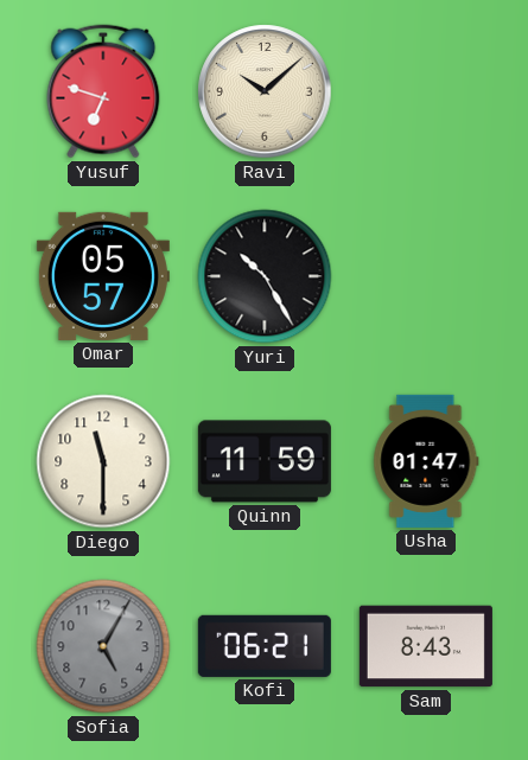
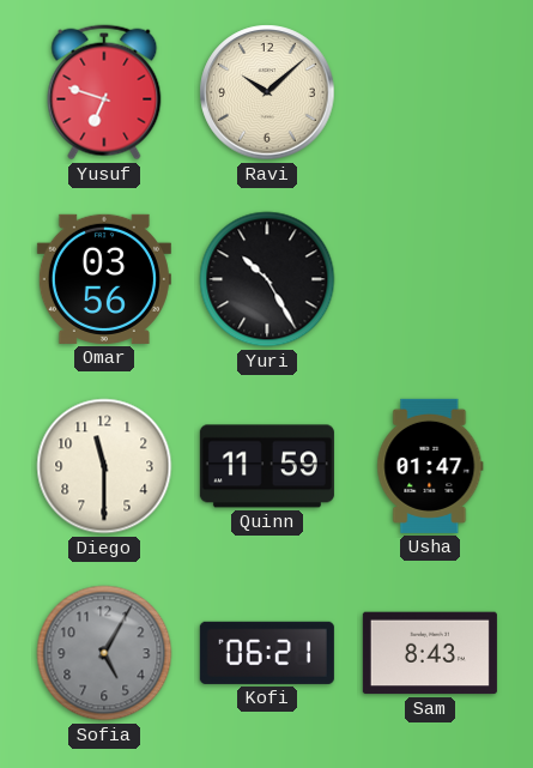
Omar: 05:57 -> 03:56
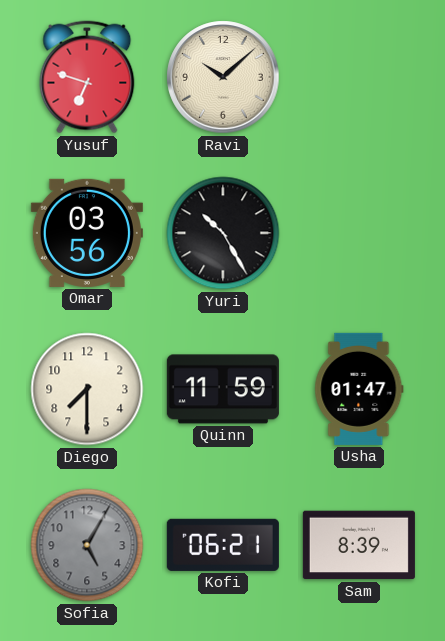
Diego: 11:30 -> 7:30
Sam: 8:43 -> 8:39
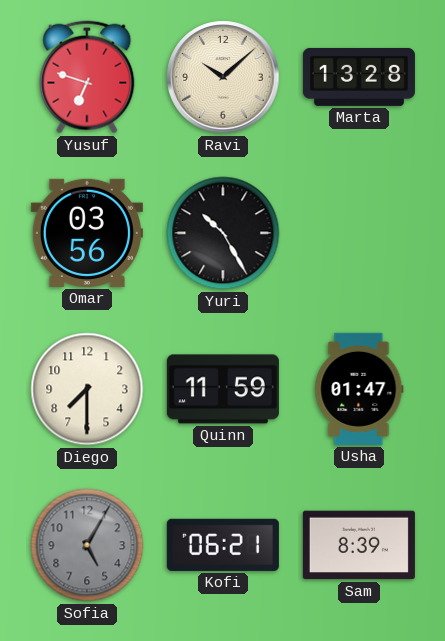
Marta: none -> 13:28
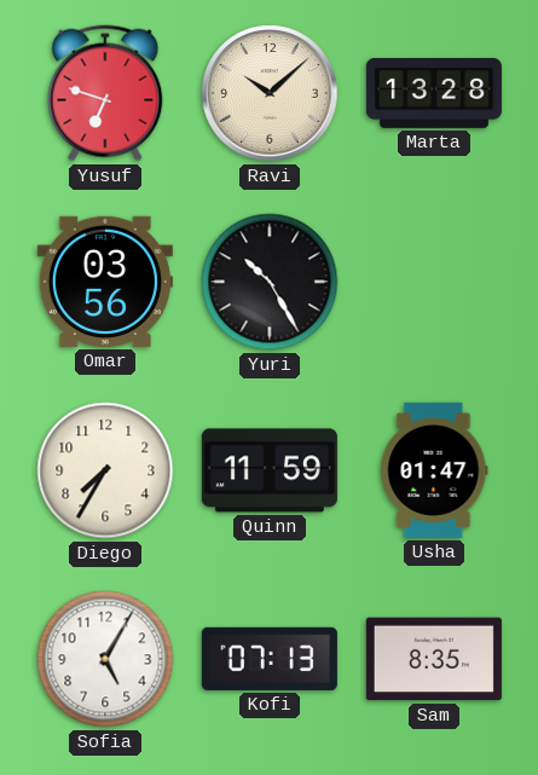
Diego: 7:30 -> 7:35
Sofia dial: grey -> white
Kofi: 06:21 -> 07:13
Sam: 8:39 -> 8:35
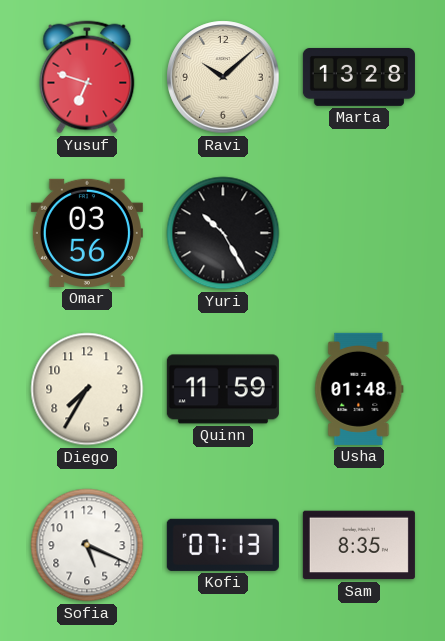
Usha: 01:47 -> 01:48
Sofia: 5:05 -> 5:19
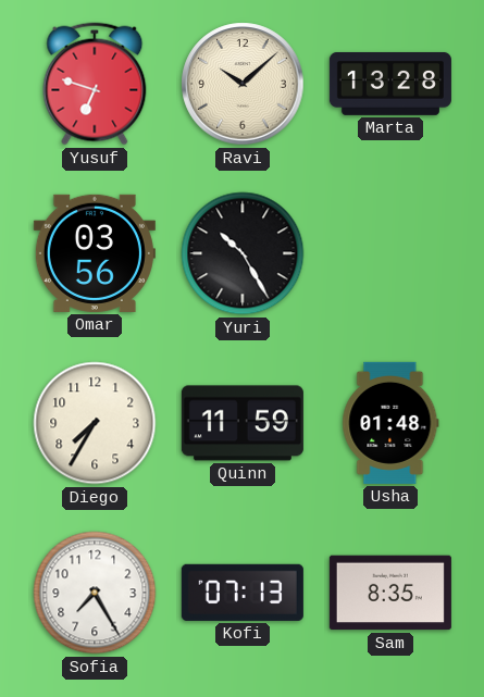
Sofia: 5:19 -> 7:25
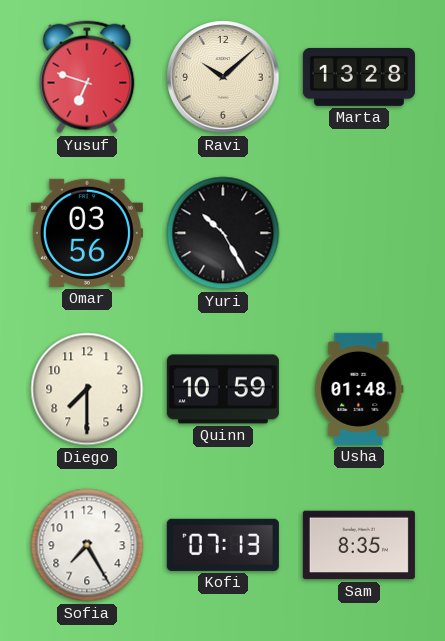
Diego: 7:35 -> 7:30
Quinn: 11:59 -> 10:59
